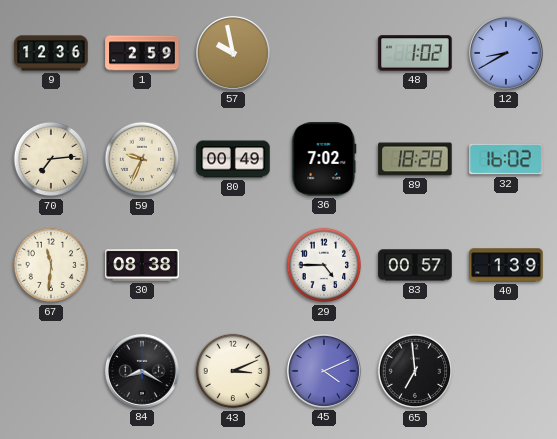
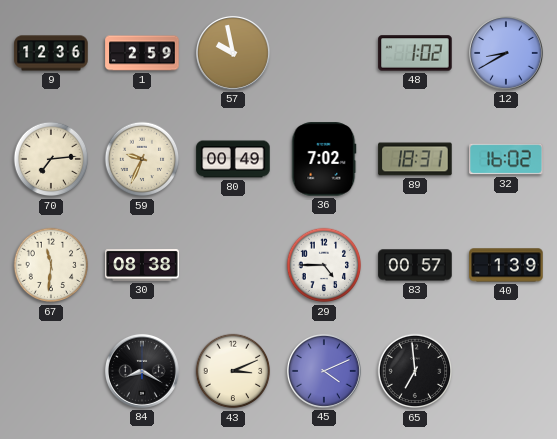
89: 18:28 -> 18:31
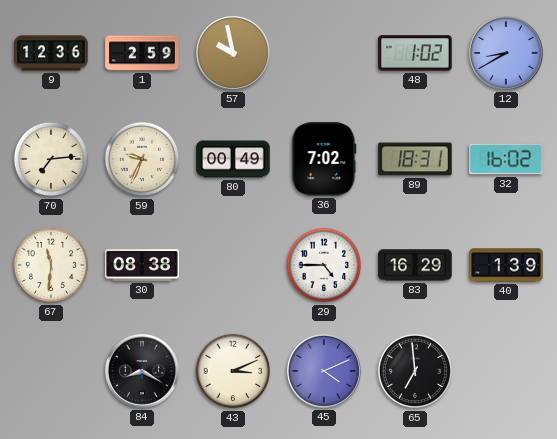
83: 00:57 -> 16:29
